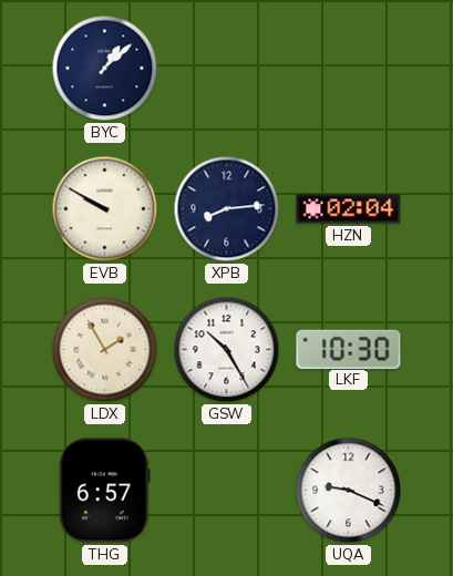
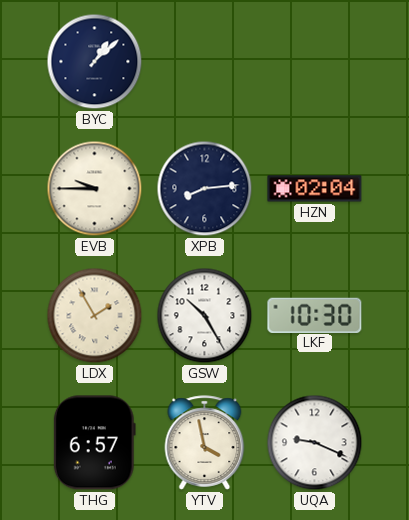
EVB: 9:50 -> 9:45
YTV: none -> 3:58
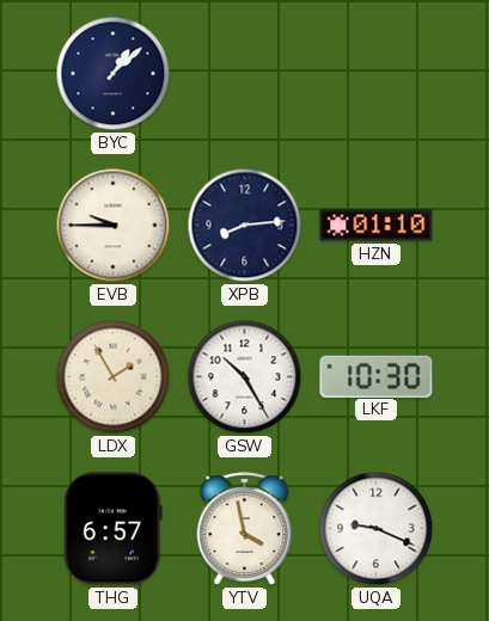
HZN: 02:04 -> 01:10
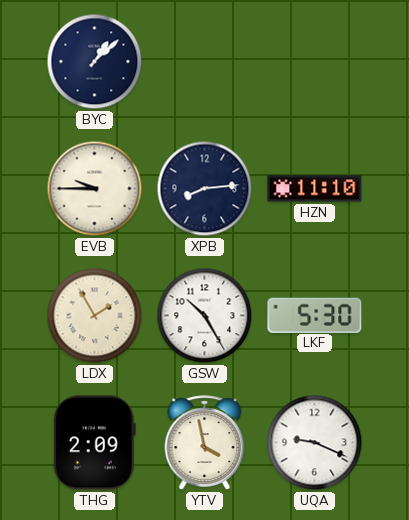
HZN: 01:10 -> 11:10
LKF: 10:30 -> 5:30
THG: 6:57 -> 2:09
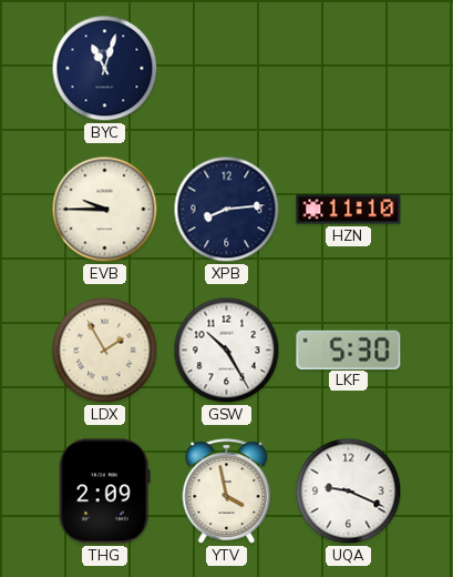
BYC: 1:08 -> 11:03
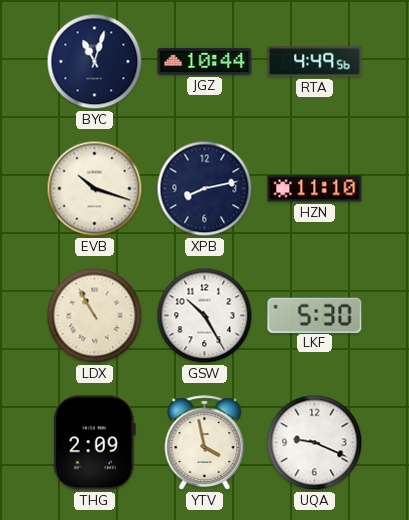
JGZ: none -> 10:44
RTA: none -> 4:49
EVB: 9:45 -> 10:18
XPB: 8:14 -> 8:13
LDX: 1:55 -> 10:55
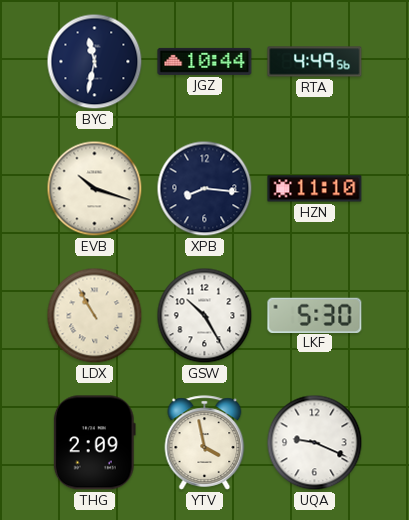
BYC: 11:03 -> 11:32
XPB: 8:13 -> 8:16
